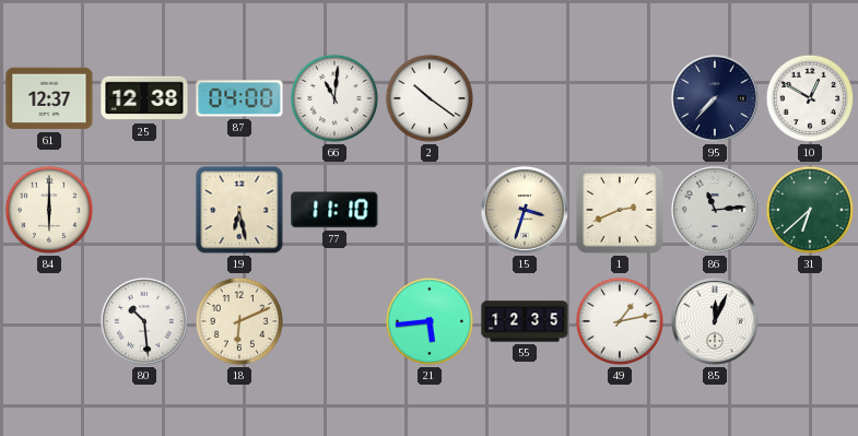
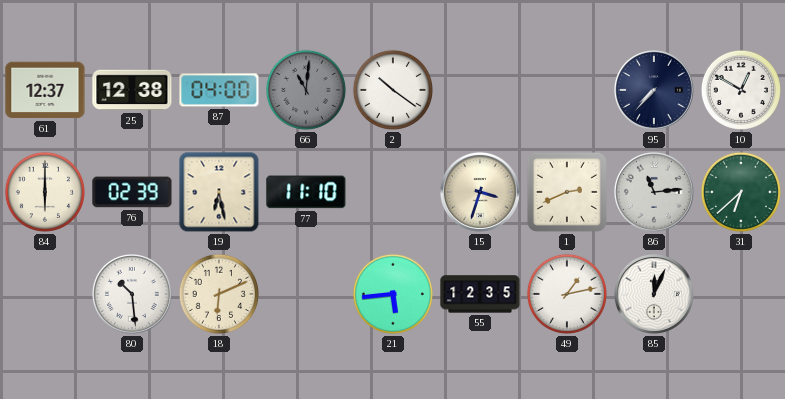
66 dial: white -> grey
76: none -> 02:39
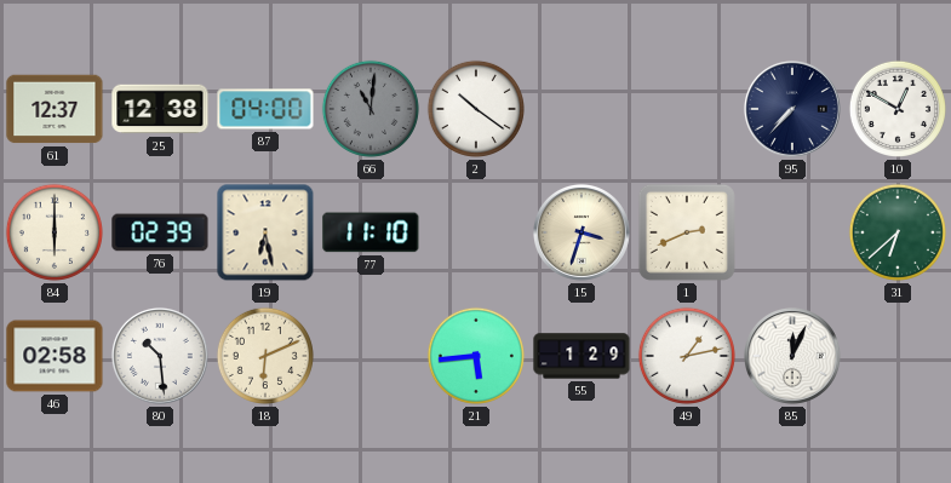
86: 11:14 -> none
46: none -> 02:58
55: 12:35 -> 1:29
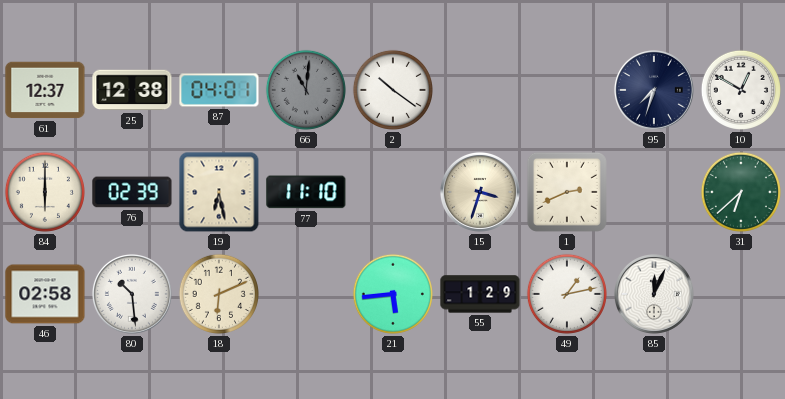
87: 04:00 -> 04:01
95: 7:37 -> 7:33
